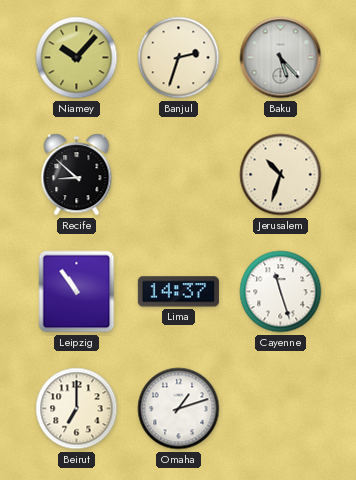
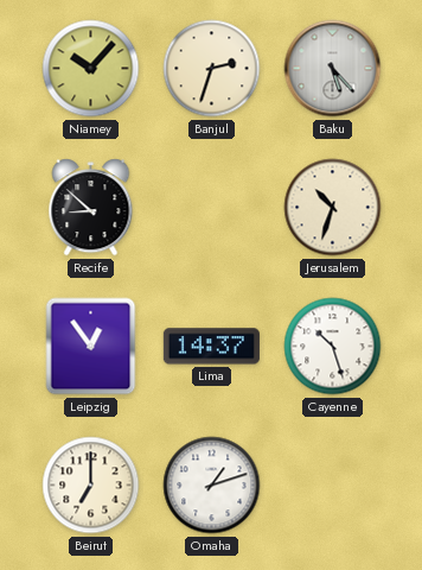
Leipzig: 10:54 -> 12:54
Cayenne: 11:27 -> 10:27
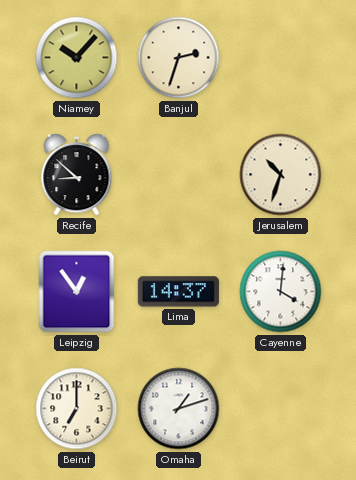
Baku: 5:23 -> none
Cayenne: 10:27 -> 4:01
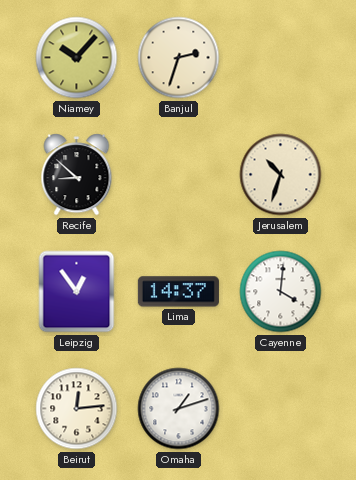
Beirut: 7:00 -> 12:14
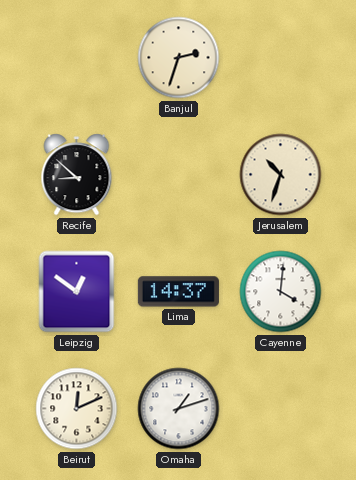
Niamey: 10:07 -> none
Leipzig: 12:54 -> 12:51
Beirut: 12:14 -> 12:11
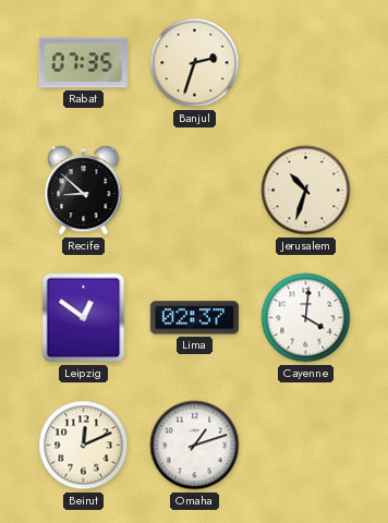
Rabat: none -> 07:35
Lima: 14:37 -> 02:37
